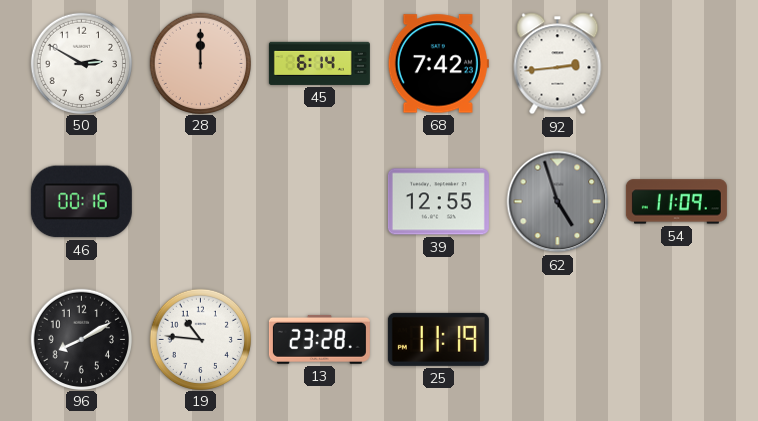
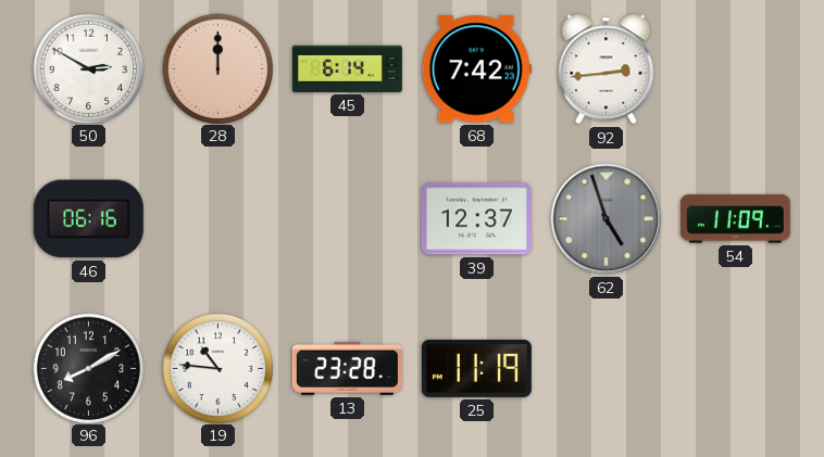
46: 00:16 -> 06:16
39: 12:55 -> 12:37
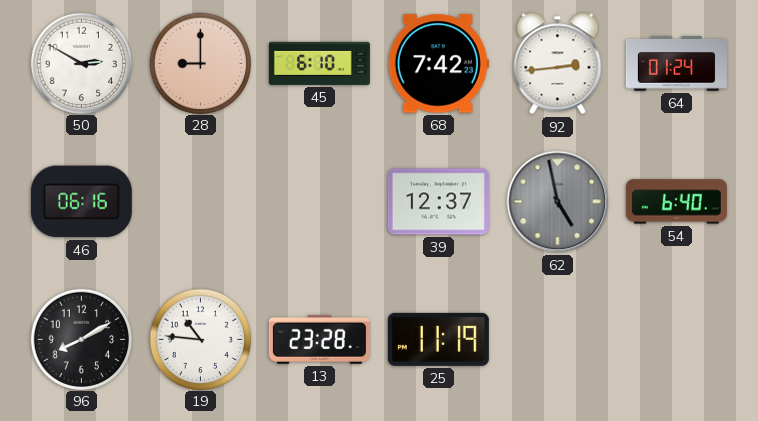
28: 12:00 -> 9:00
45: 6:14 -> 6:10
64: none -> 01:24
62: 4:57 -> 4:58
54: 11:09 -> 6:40
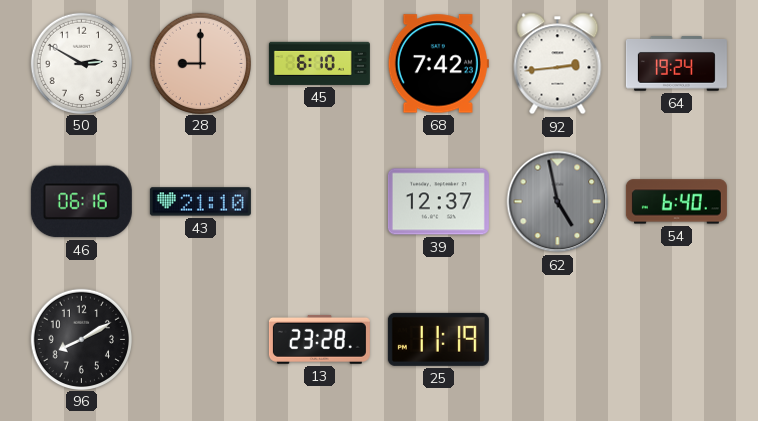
64: 01:24 -> 19:24
43: none -> 21:10
19: 10:46 -> none
